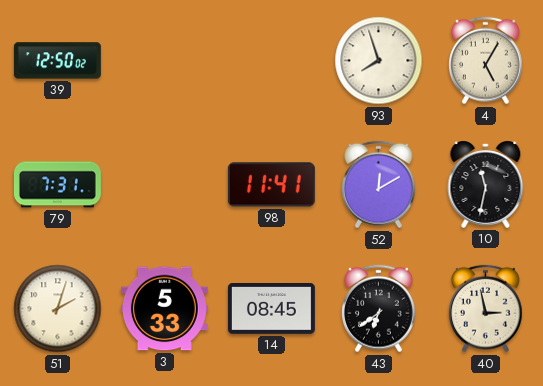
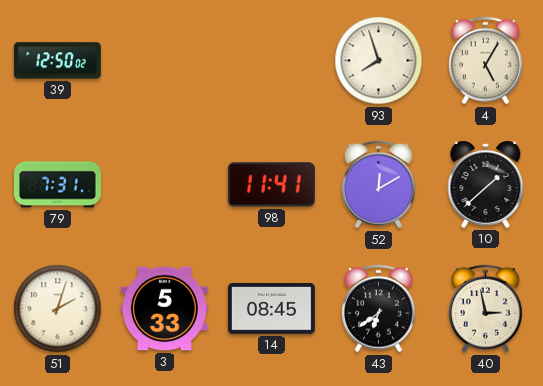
10: 11:32 -> 1:38
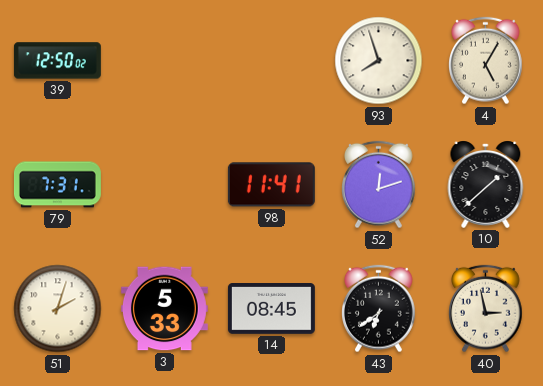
52: 12:10 -> 12:12
